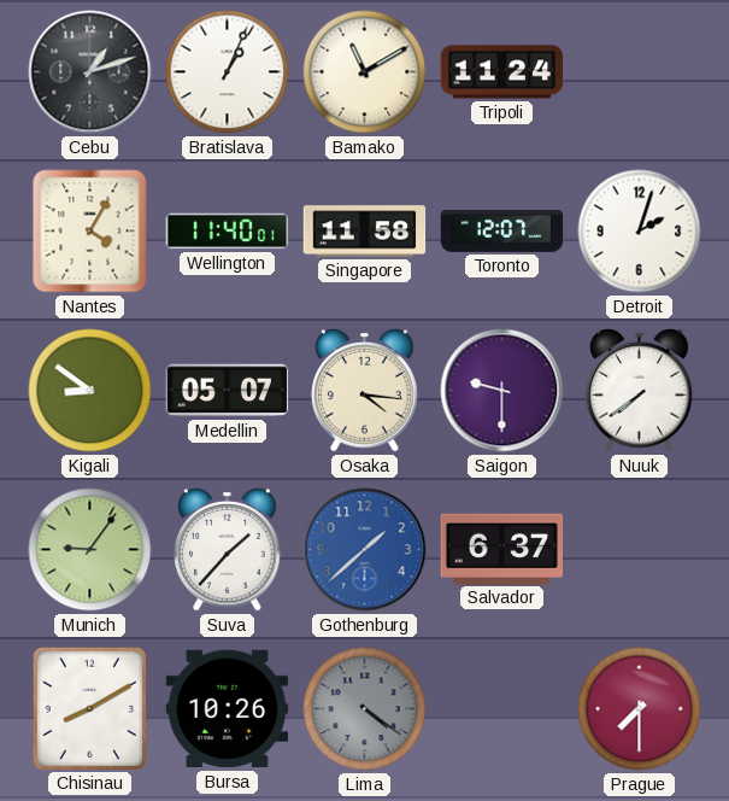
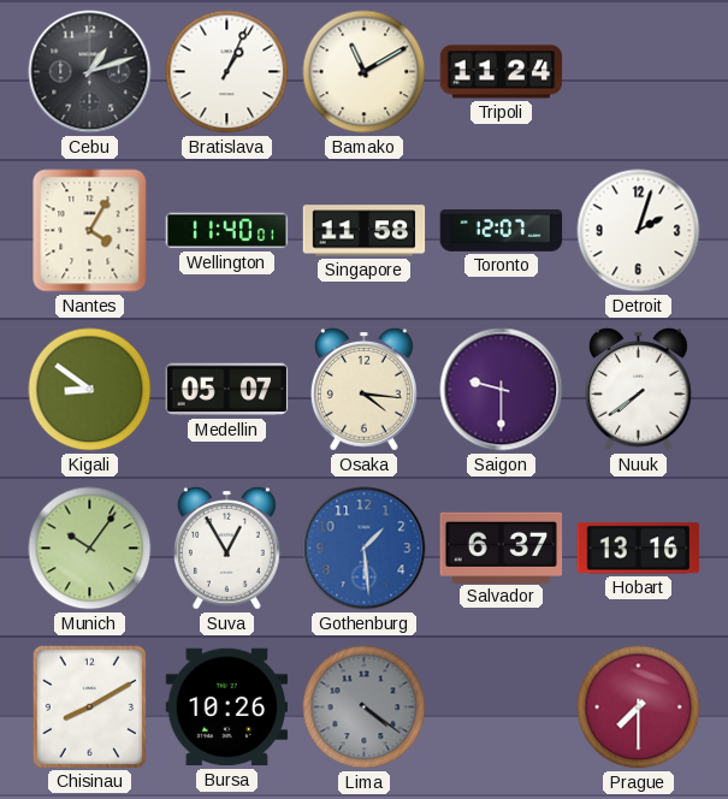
Munich: 9:06 -> 10:06
Suva: 1:37 -> 12:55
Gothenburg: 1:38 -> 1:29
Hobart: none -> 13:16
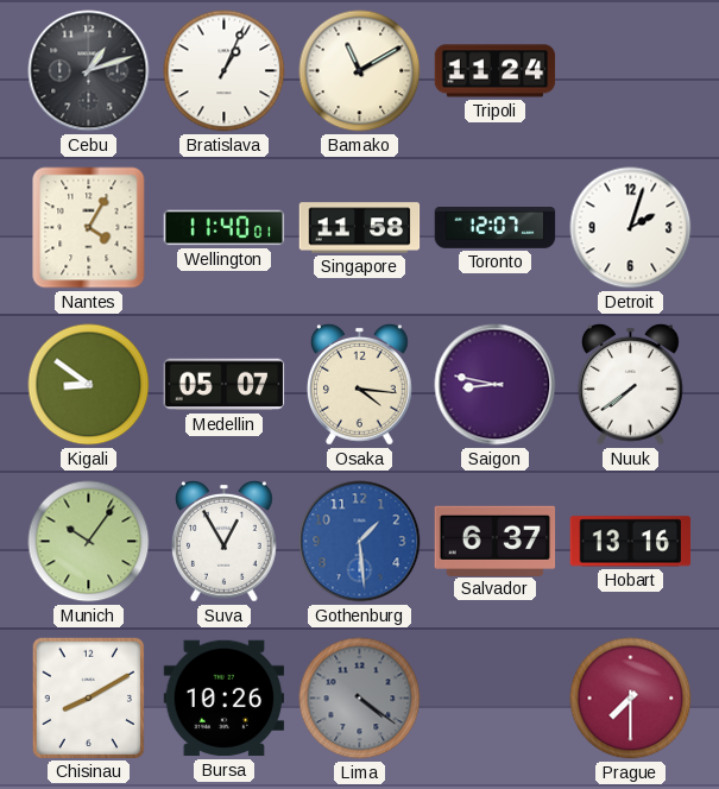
Saigon: 9:30 -> 8:47
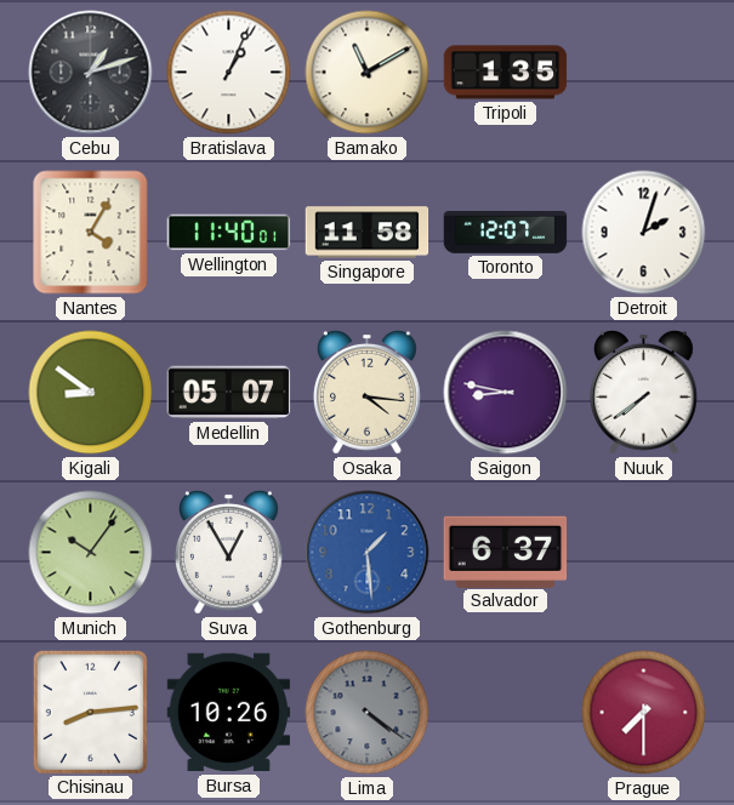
Tripoli: 11:24 -> 1:35
Hobart: 13:16 -> none
Chisinau: 8:10 -> 8:14
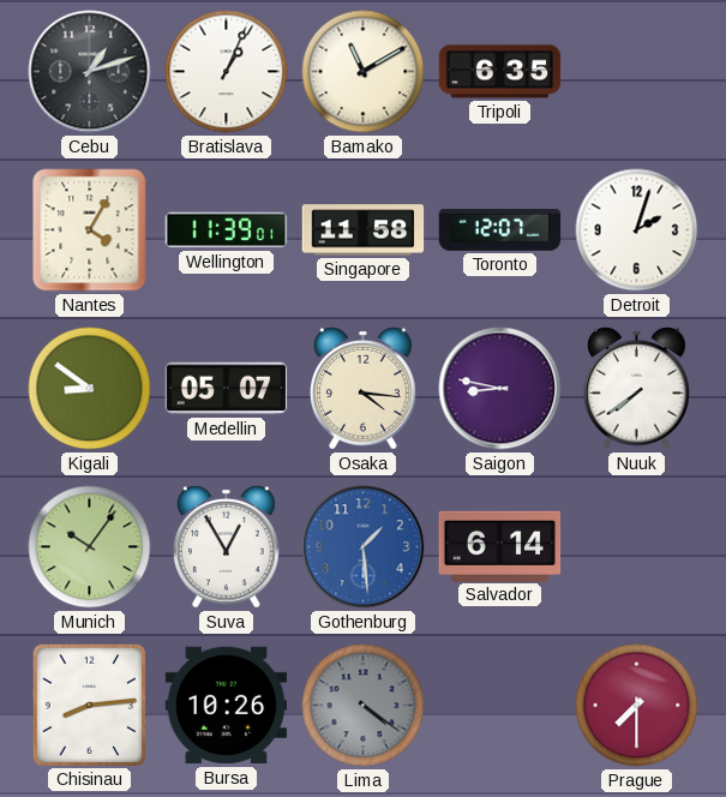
Tripoli: 1:35 -> 6:35
Wellington: 11:40 -> 11:39
Salvador: 6:37 -> 6:14
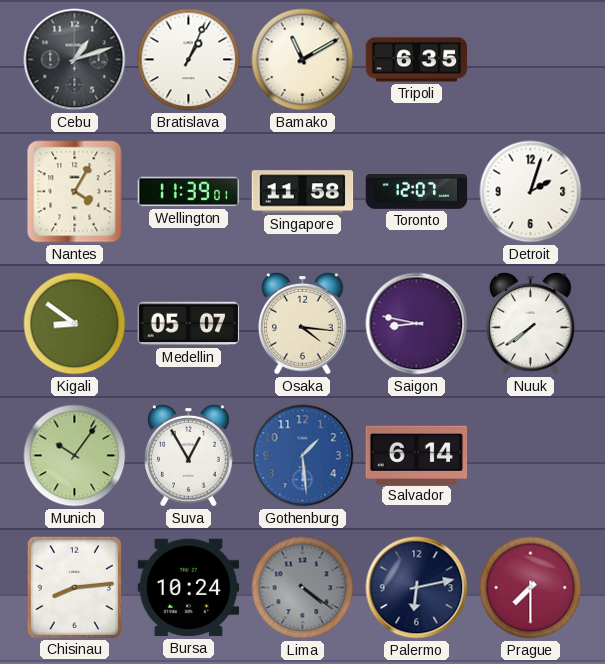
Bursa: 10:26 -> 10:24
Palermo: none -> 6:13
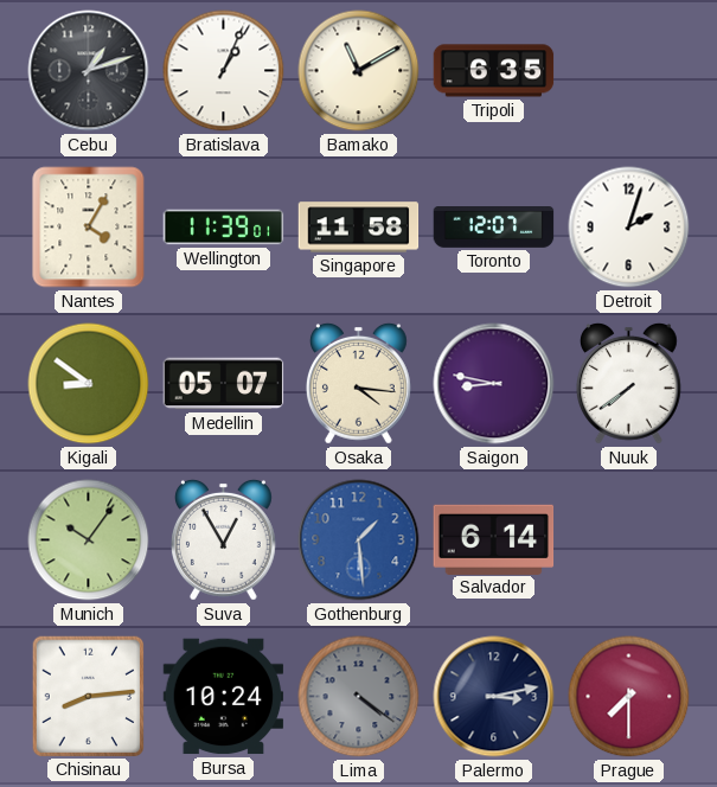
Palermo: 6:13 -> 3:13
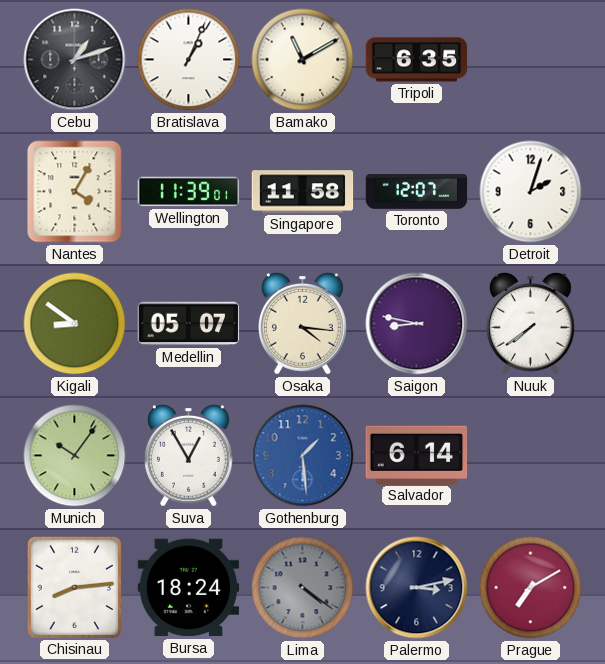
Bursa: 10:24 -> 18:24
Prague: 7:30 -> 7:10
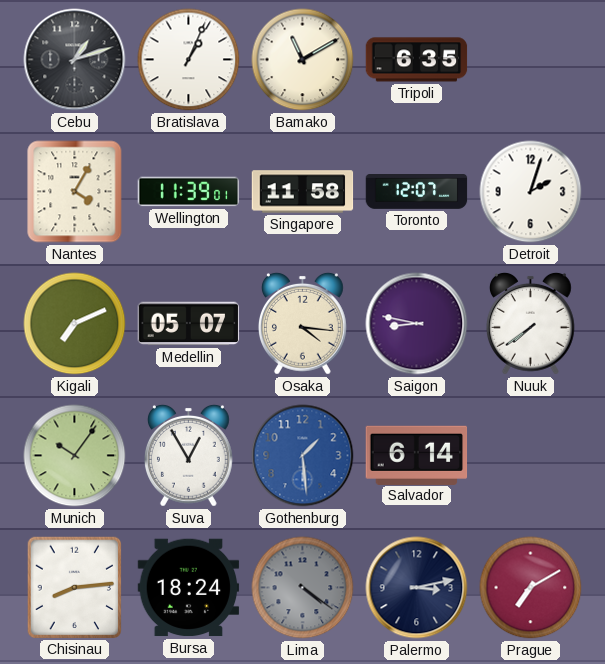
Kigali: 8:51 -> 7:11
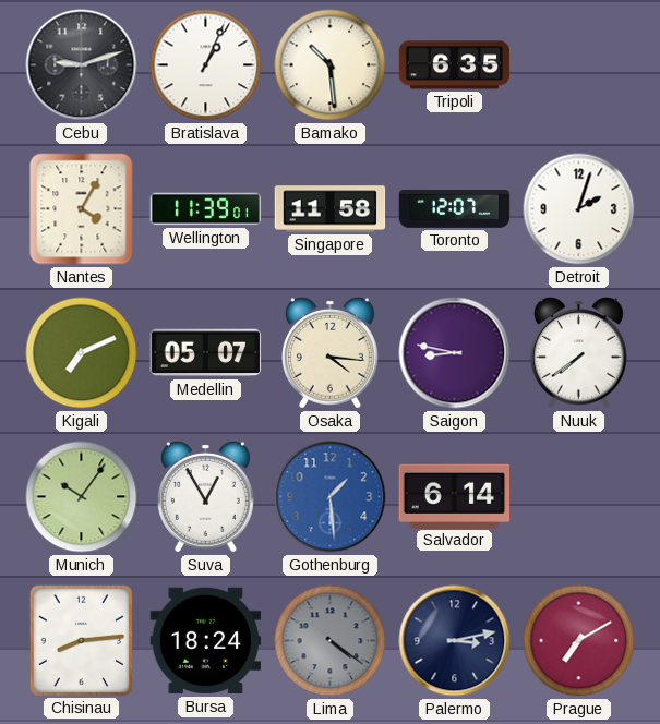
Cebu: 1:12 -> 9:12
Bamako: 11:10 -> 10:29
